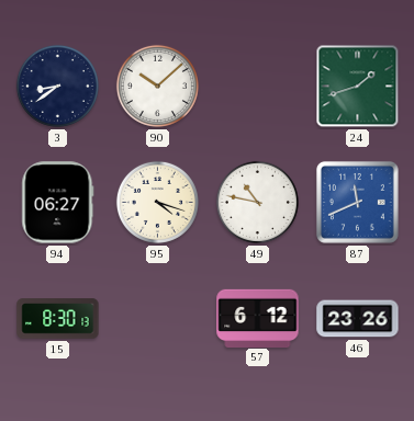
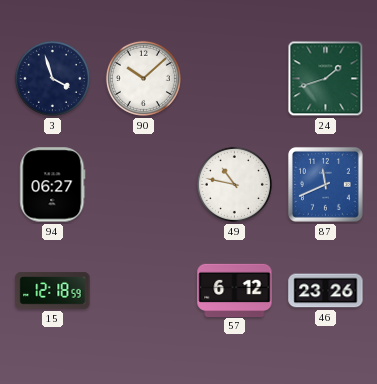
3: 8:39 -> 3:57
95: 4:18 -> none
15: 8:30 -> 12:18
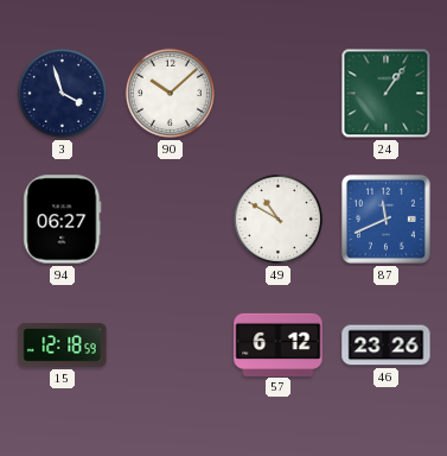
24: 1:42 -> 1:06
49: 10:47 -> 10:50
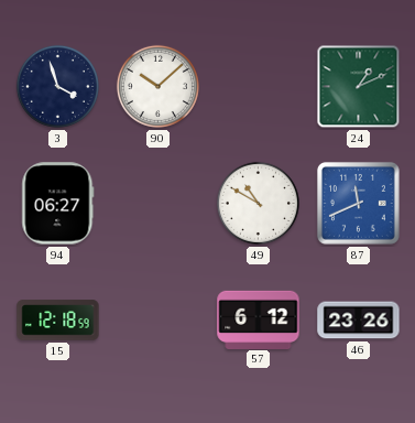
24: 1:06 -> 1:11
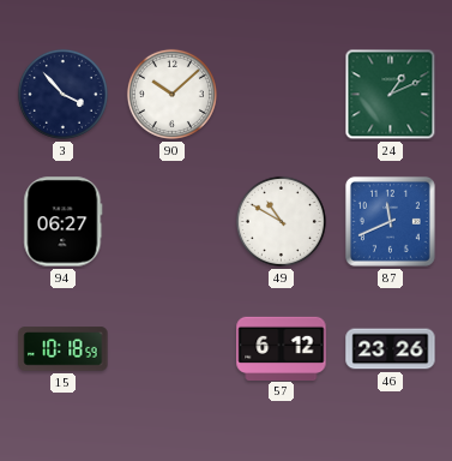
3: 3:57 -> 3:53
15: 12:18 -> 10:18
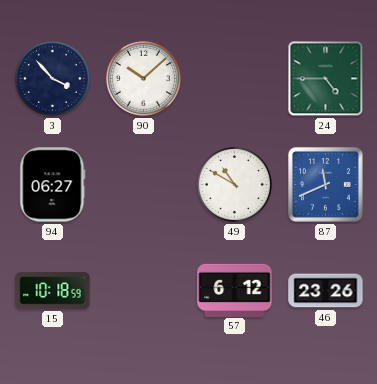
24: 1:11 -> 4:45
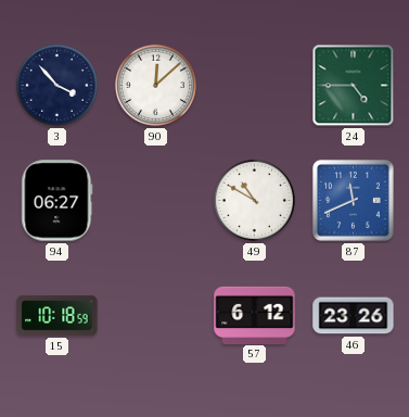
90: 10:08 -> 12:08
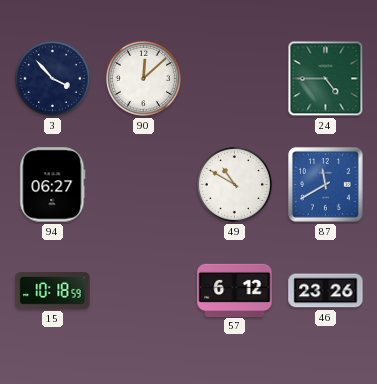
87: 11:41 -> 11:40
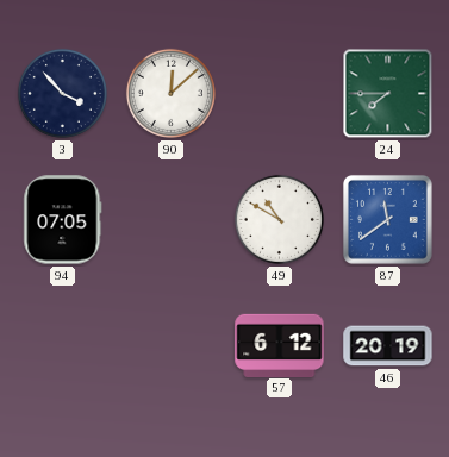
24: 4:45 -> 7:45
94: 06:27 -> 07:05
87: 11:40 -> 11:39
15: 10:18 -> none
46: 23:26 -> 20:19
